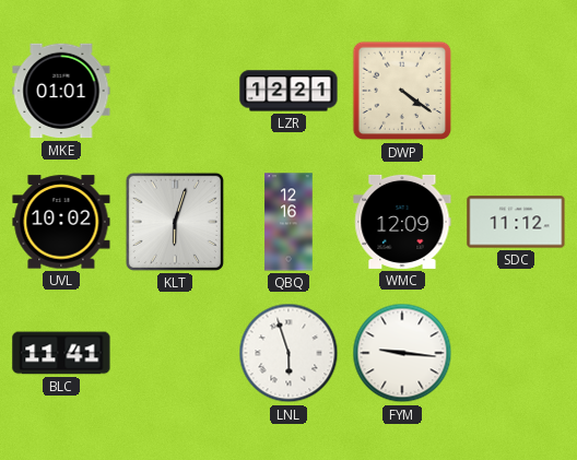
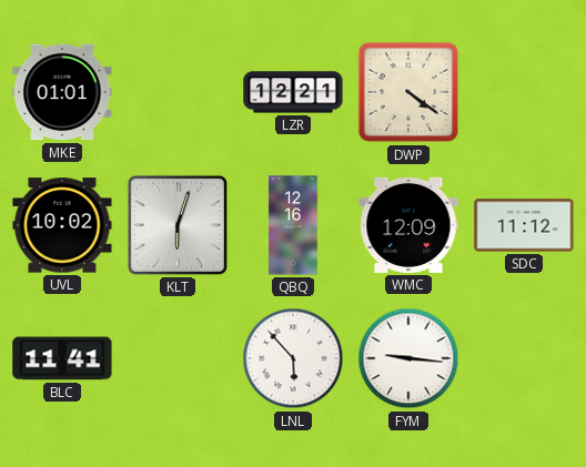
LNL: 5:57 -> 5:53
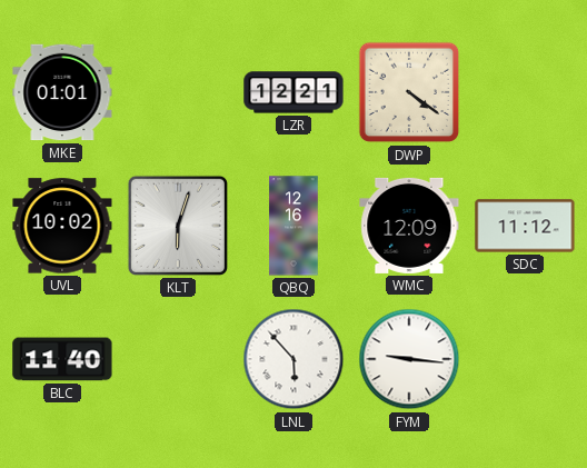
BLC: 11:41 -> 11:40
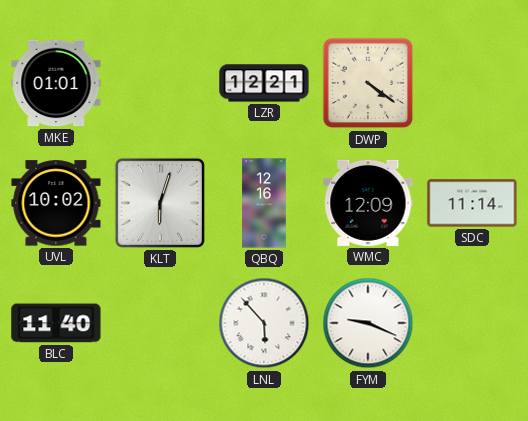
SDC: 11:12 -> 11:14
FYM: 9:16 -> 9:19
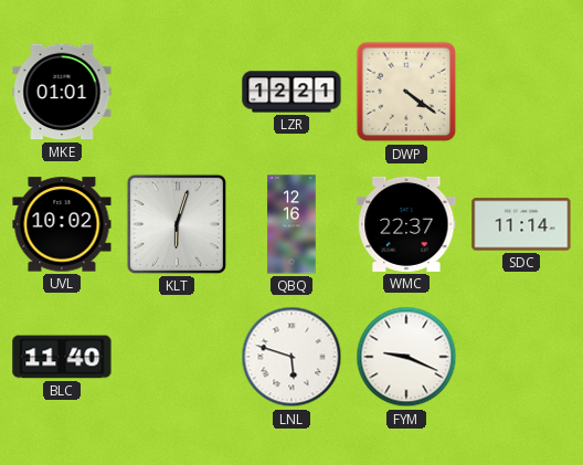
WMC: 12:09 -> 22:37
LNL: 5:53 -> 5:48
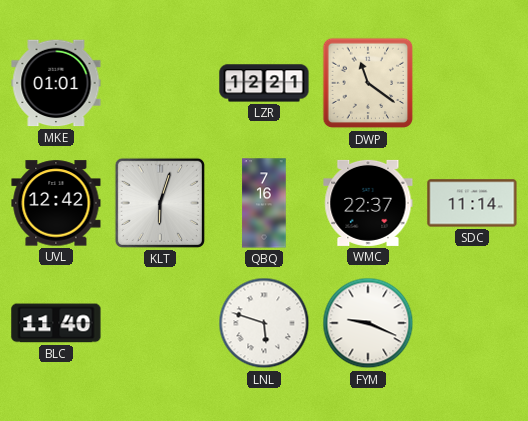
DWP: 4:21 -> 11:21
UVL: 10:02 -> 12:42
QBQ: 12:16 -> 7:16
